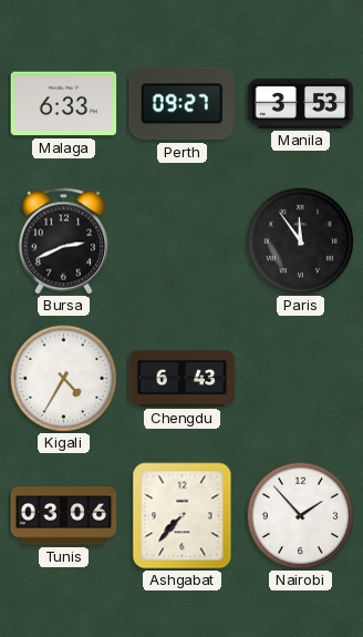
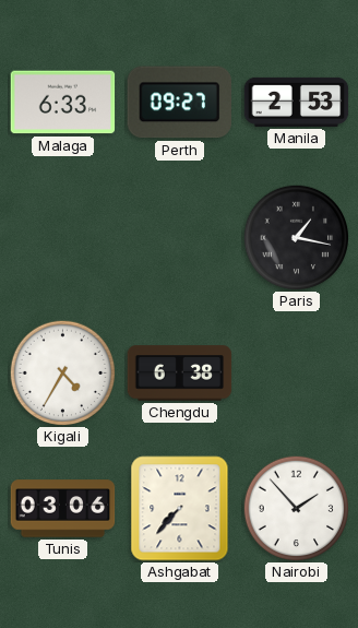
Manila: 3:53 -> 2:53
Bursa: 2:41 -> none
Paris: 11:54 -> 1:17
Chengdu: 6:43 -> 6:38
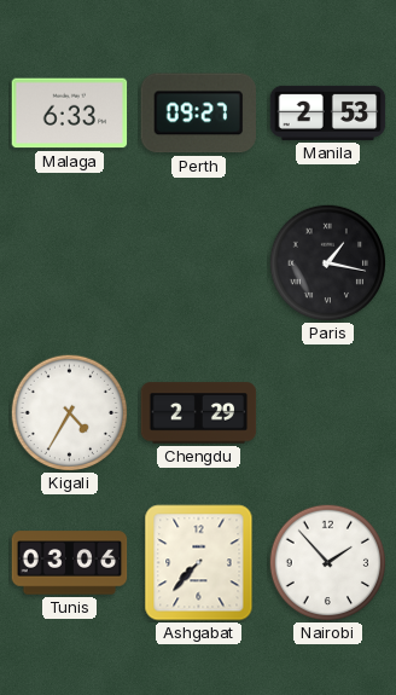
Chengdu: 6:38 -> 2:29
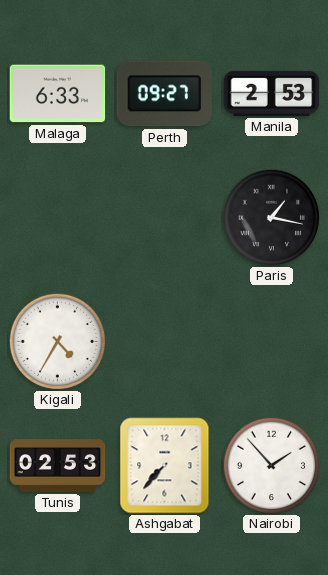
Chengdu: 2:29 -> none
Tunis: 03:06 -> 02:53
